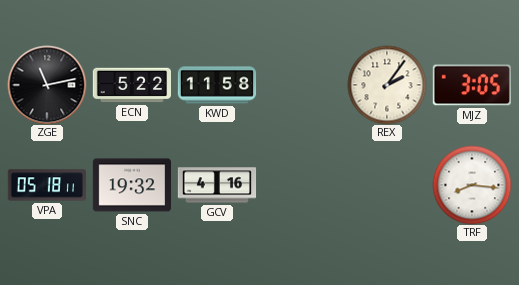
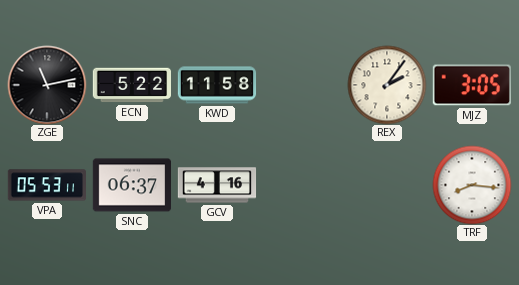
VPA: 05:18 -> 05:53
SNC: 19:32 -> 06:37
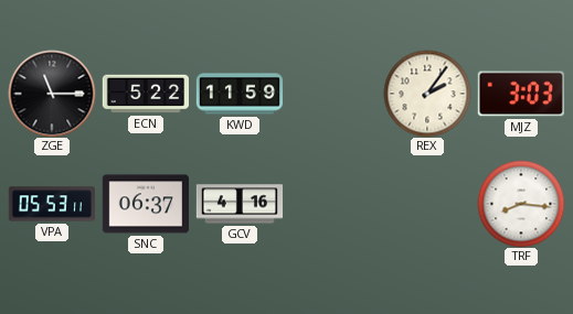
ZGE: 11:13 -> 11:15
KWD: 11:58 -> 11:59
MJZ: 3:05 -> 3:03
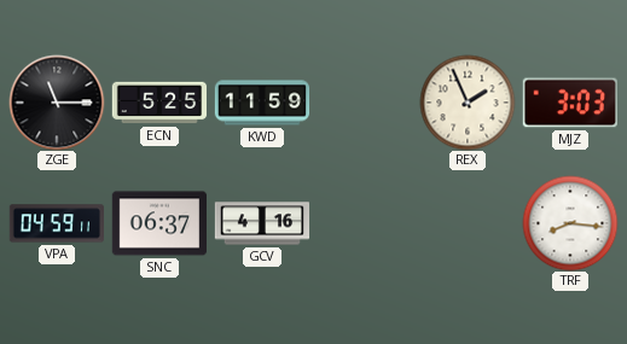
ECN: 5:22 -> 5:25
REX: 2:06 -> 1:56
VPA: 05:53 -> 04:59
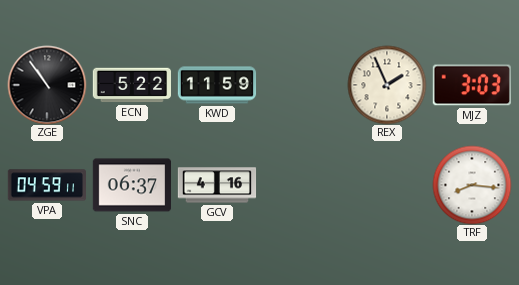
ZGE: 11:15 -> 10:54
ECN: 5:25 -> 5:22
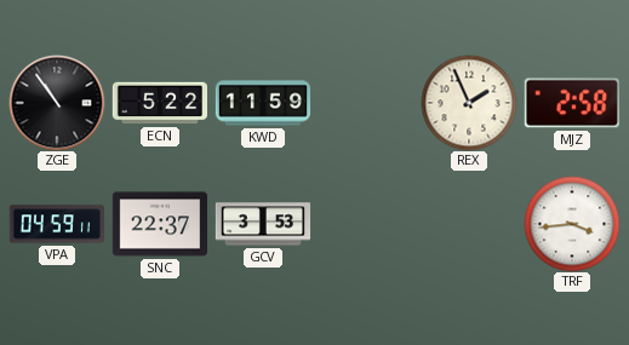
MJZ: 3:03 -> 2:58
SNC: 06:37 -> 22:37
GCV: 4:16 -> 3:53
TRF: 8:16 -> 3:44
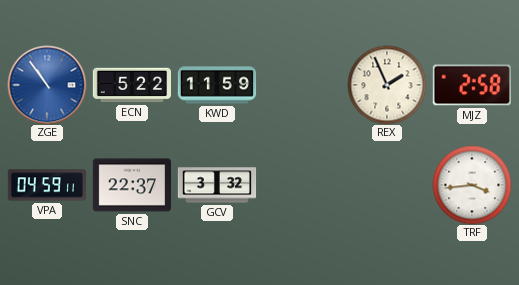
ZGE dial: black -> blue
GCV: 3:53 -> 3:32
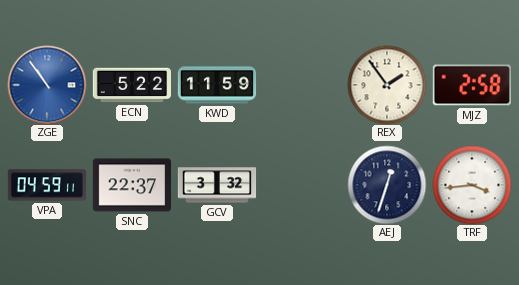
REX: 1:56 -> 1:54
AEJ: none -> 12:33
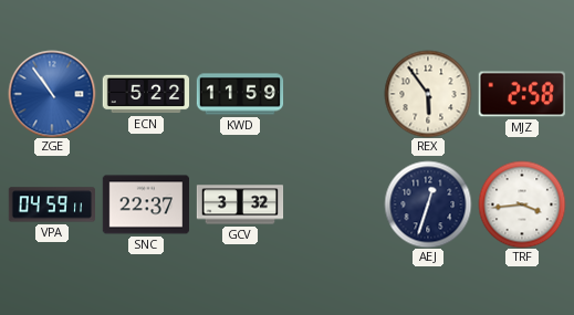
REX: 1:54 -> 5:54
